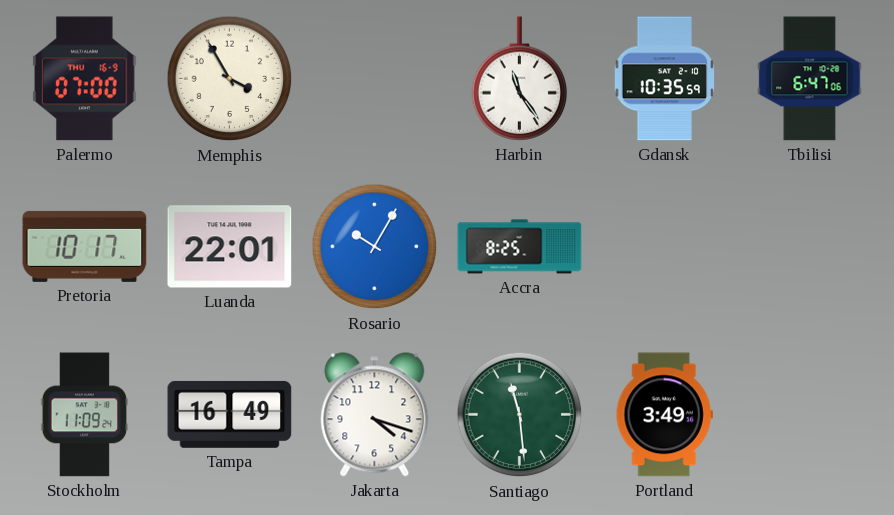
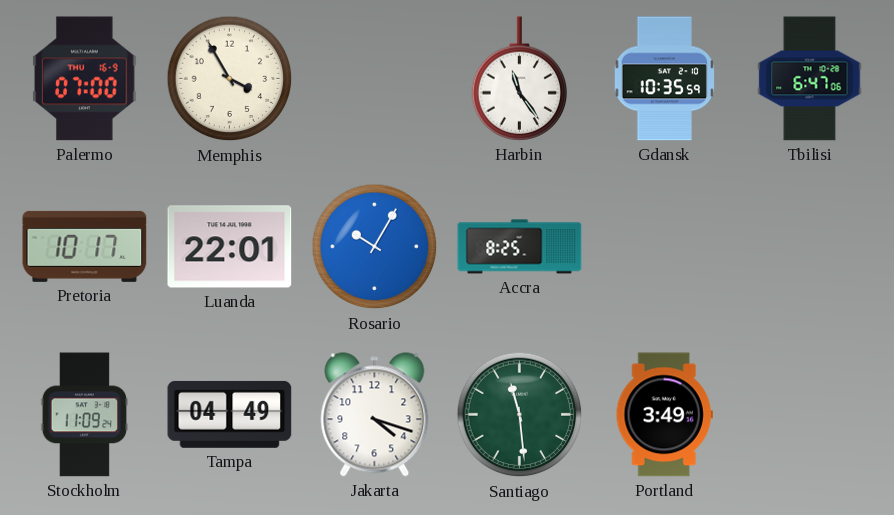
Tampa: 16:49 -> 04:49
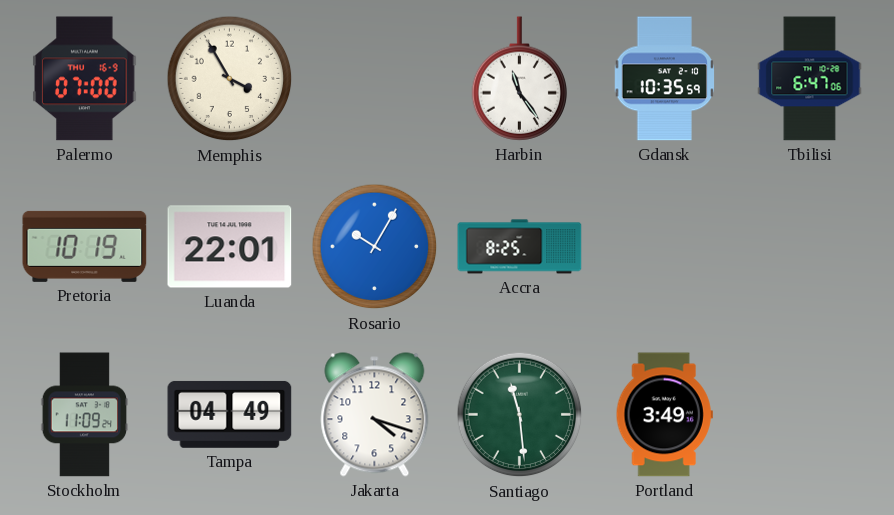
Pretoria: 10:17 -> 10:19
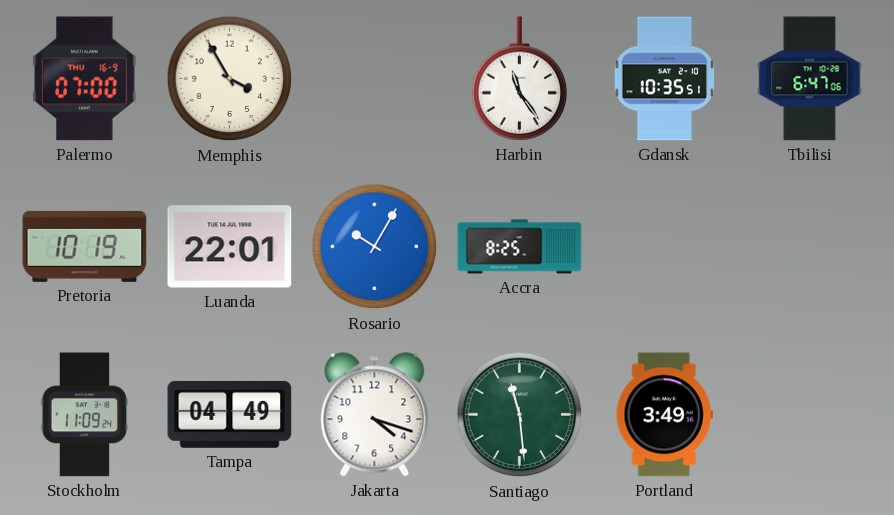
Gdansk: 10:35:59 -> 10:35:51
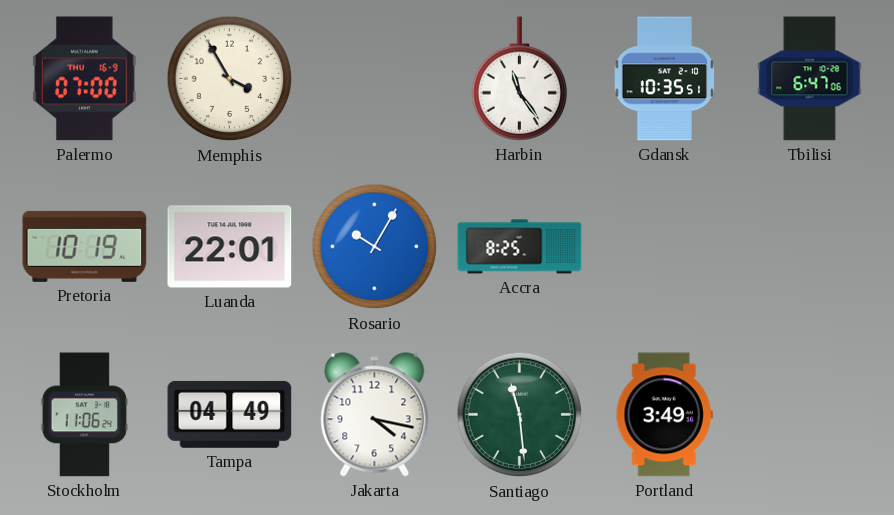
Stockholm: 11:09 -> 11:06
Jakarta: 4:18 -> 4:17
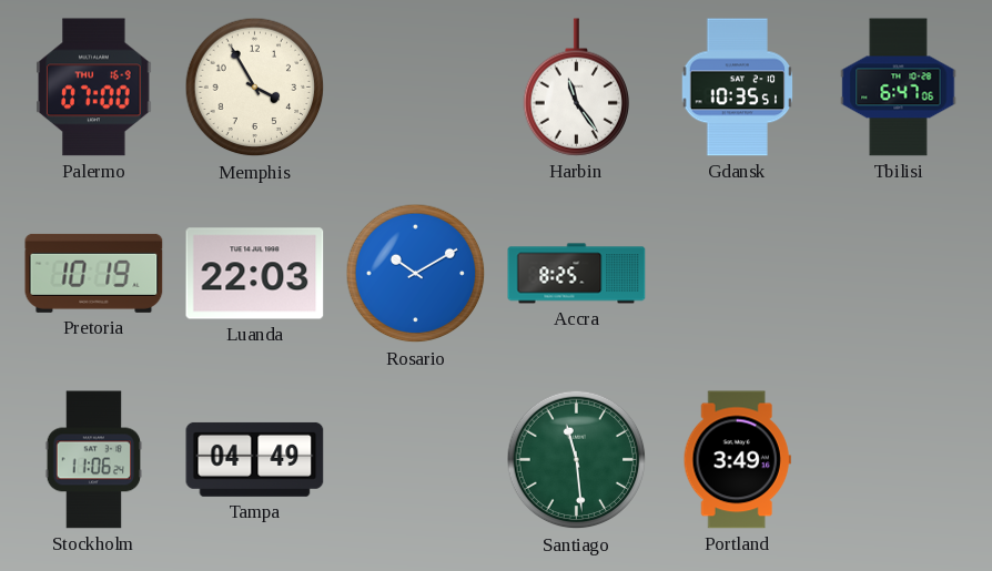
Luanda: 22:01 -> 22:03
Rosario: 10:05 -> 10:10
Jakarta: 4:17 -> none
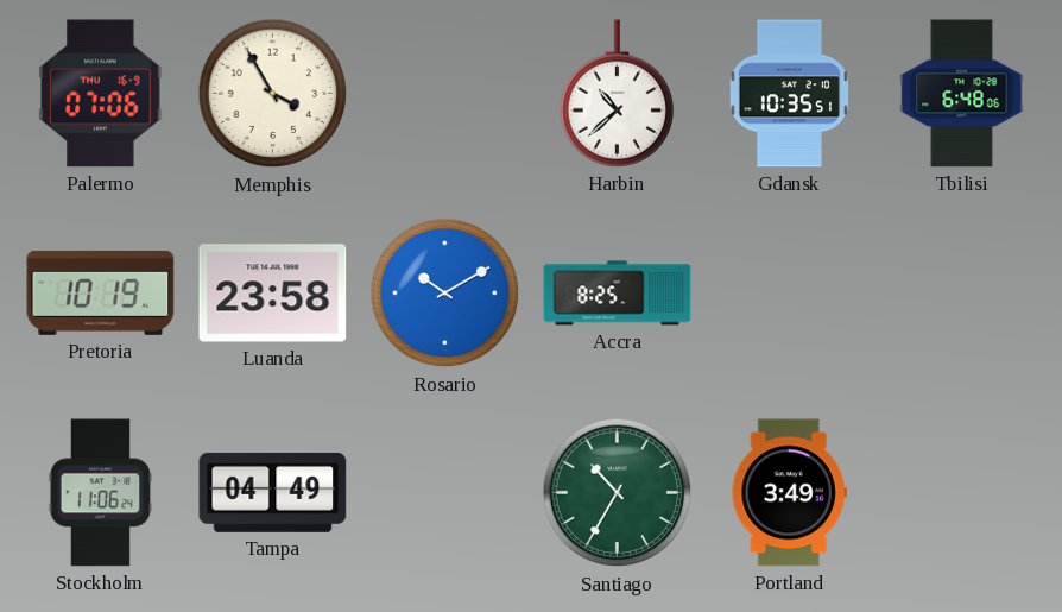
Palermo: 07:00 -> 07:06
Harbin: 11:24 -> 10:38
Tbilisi: 6:47 -> 6:48
Luanda: 22:03 -> 23:58
Santiago: 11:29 -> 10:35
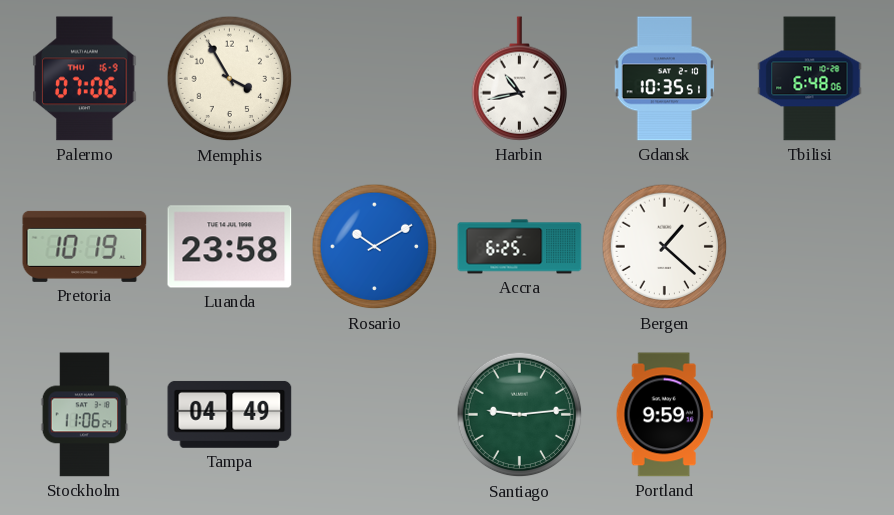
Harbin: 10:38 -> 10:43
Accra: 8:25 -> 6:25
Bergen: none -> 1:22
Santiago: 10:35 -> 9:14
Portland: 3:49 -> 9:59
